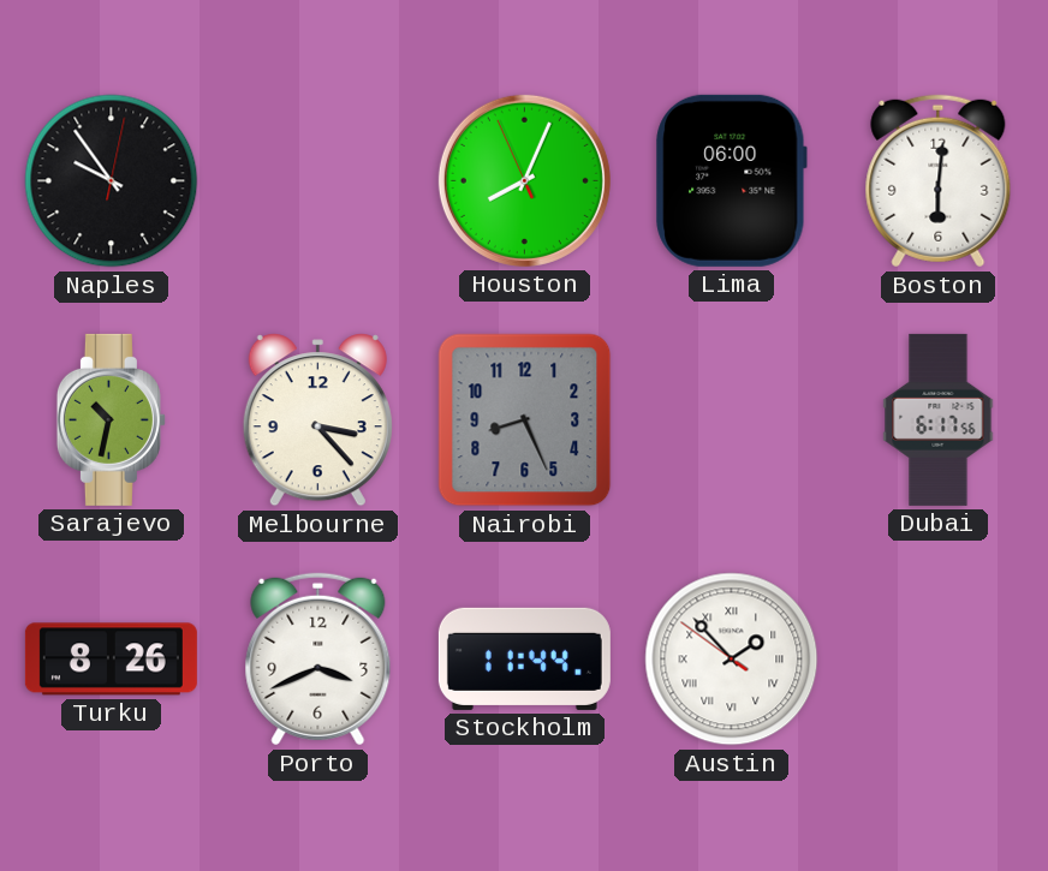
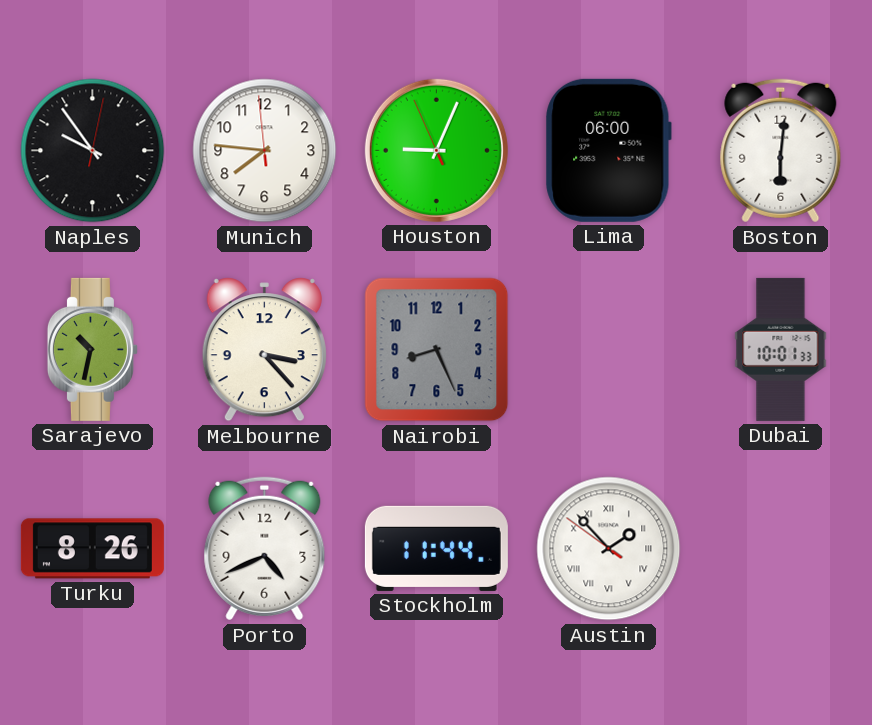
Munich: none -> 7:45
Houston: 8:03 -> 9:03
Dubai: 6:17 -> 10:01
Porto: 3:41 -> 4:41
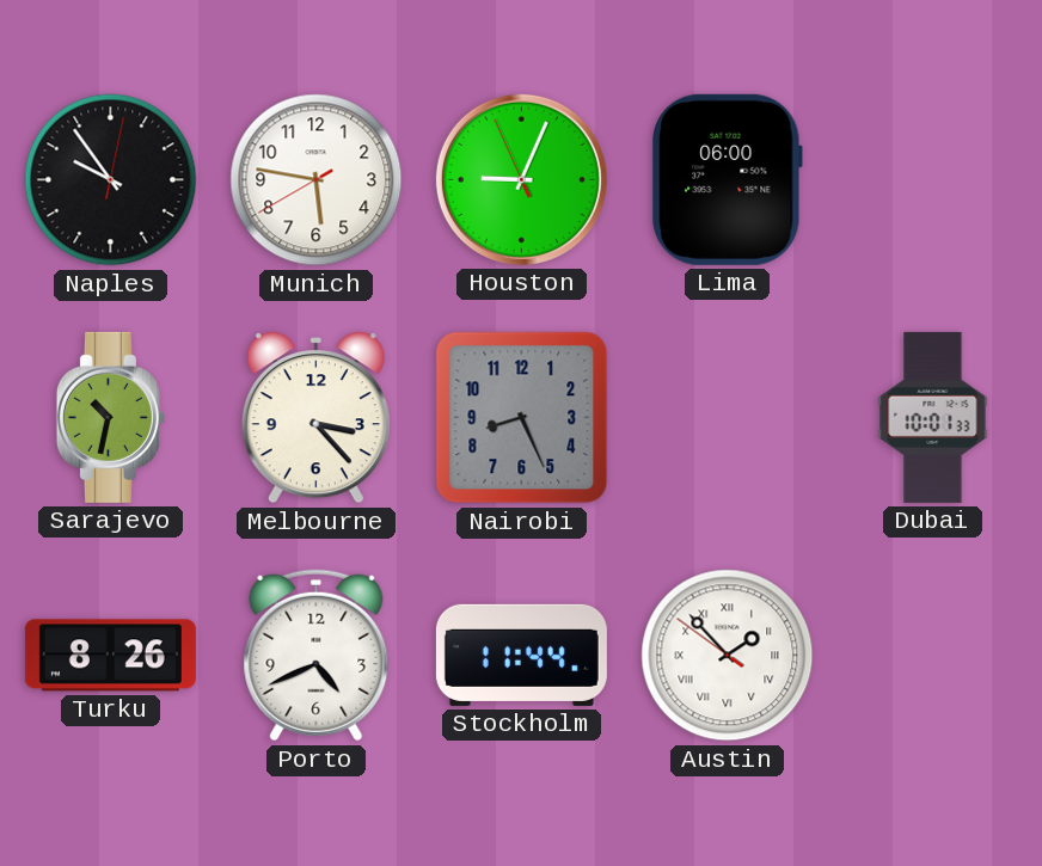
Munich: 7:45 -> 5:46
Boston: 6:01 -> none
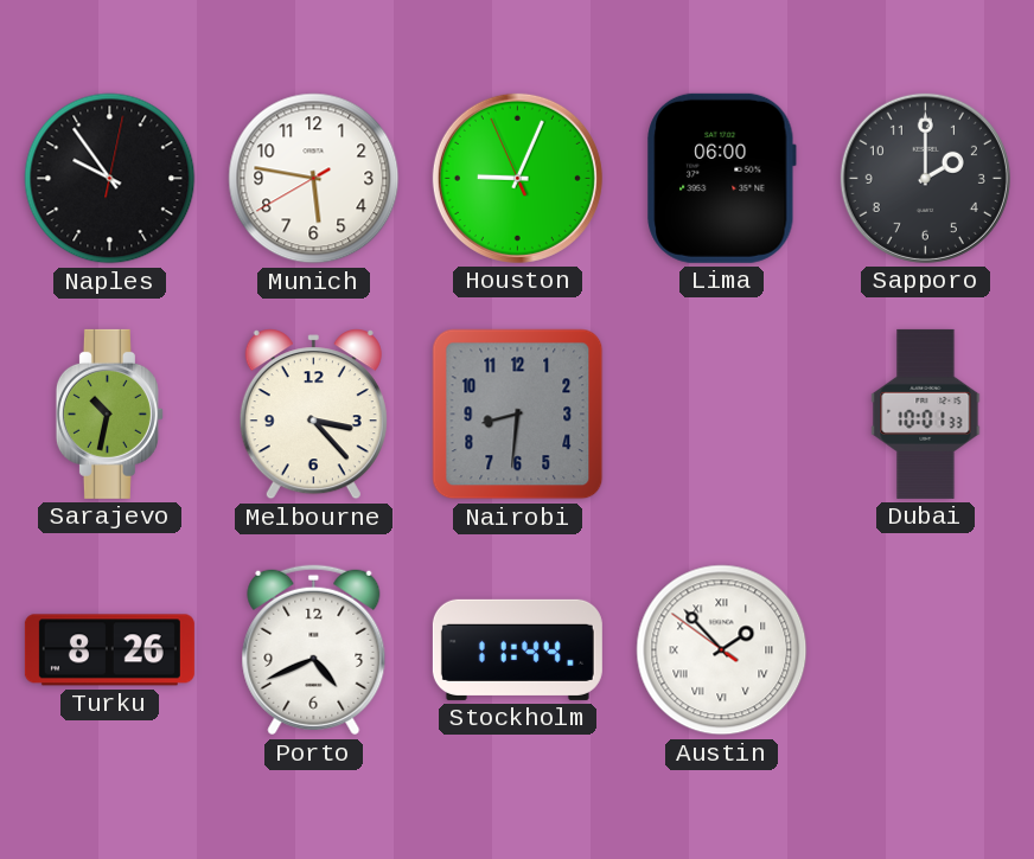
Sapporo: none -> 2:00
Nairobi: 8:26 -> 8:31
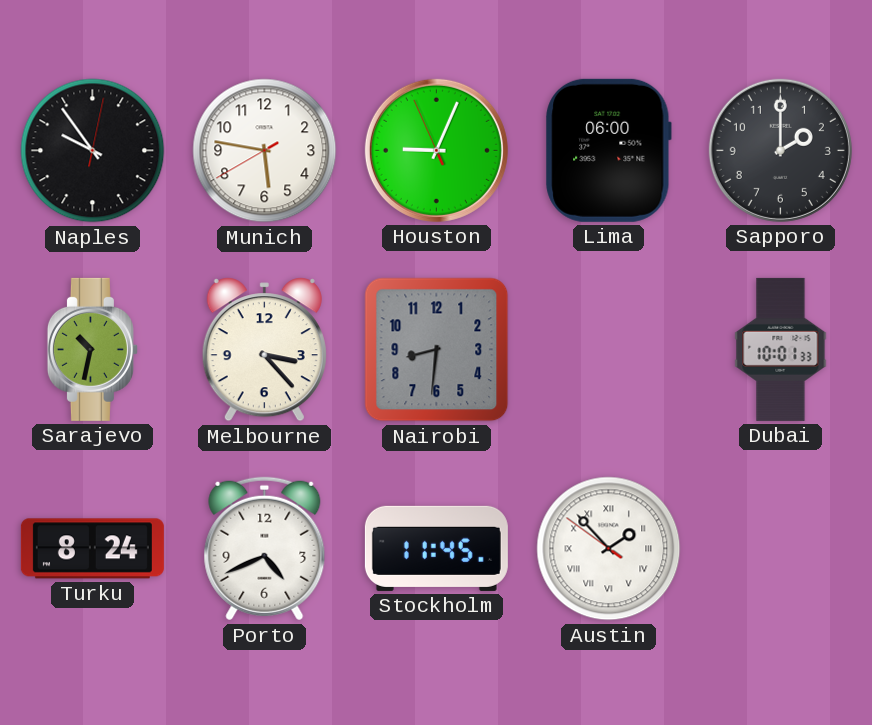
Turku: 8:26 -> 8:24
Stockholm: 11:44 -> 11:45
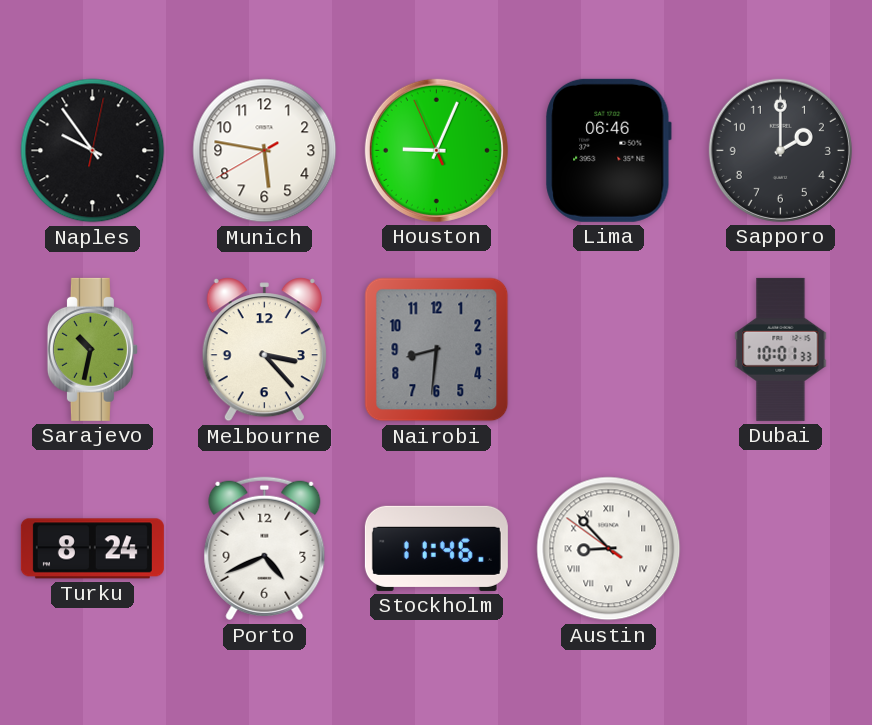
Lima: 06:00 -> 06:46
Stockholm: 11:45 -> 11:46
Austin: 1:52 -> 8:52
